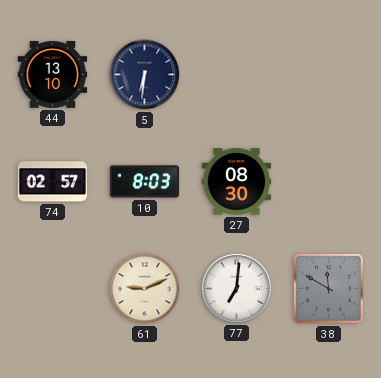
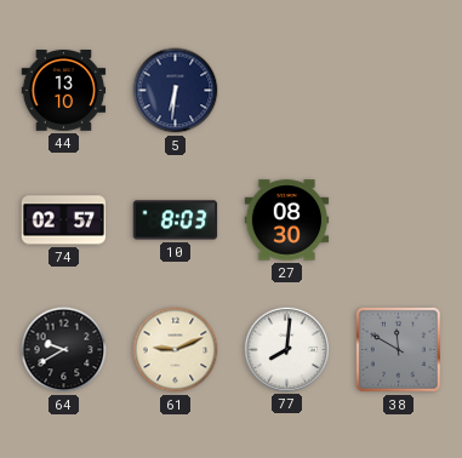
64: none -> 9:40
77: 7:01 -> 8:01
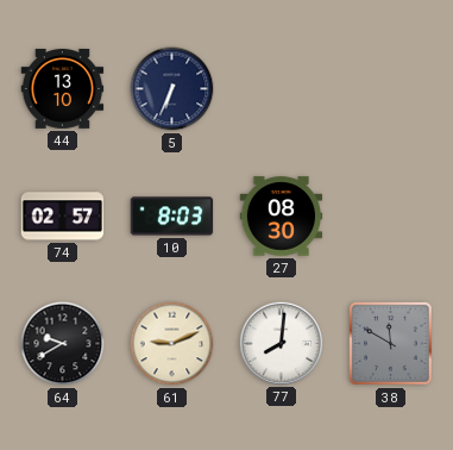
5: 6:31 -> 6:34
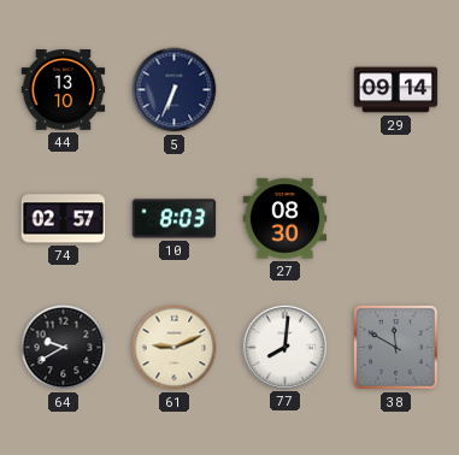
29: none -> 09:14
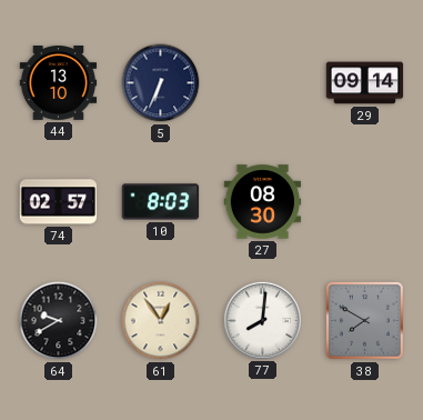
61: 9:11 -> 12:54
38: 11:50 -> 7:50
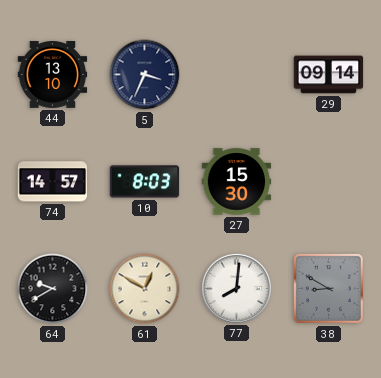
5: 6:34 -> 3:34
74: 02:57 -> 14:57
27: 08:30 -> 15:30
61: 12:54 -> 12:50
38: 7:50 -> 8:50
